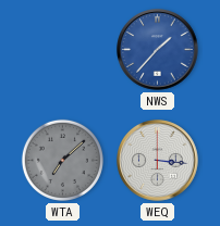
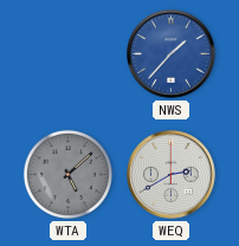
WTA: 7:08 -> 5:08
WEQ: 3:16 -> 2:40
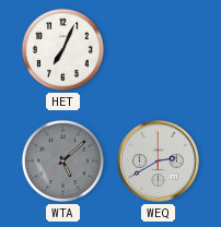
HET: none -> 7:04
NWS: 1:37 -> none
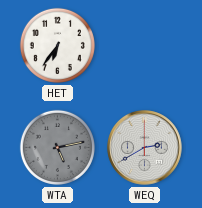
HET: 7:04 -> 6:36
WTA: 5:08 -> 5:13
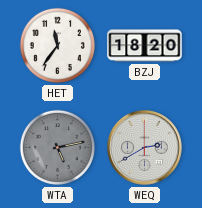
HET: 6:36 -> 11:36
BZJ: none -> 18:20
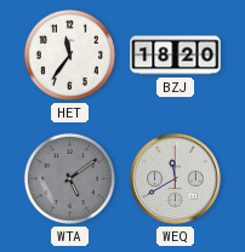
WTA: 5:13 -> 5:09
WEQ: 2:40 -> 11:40
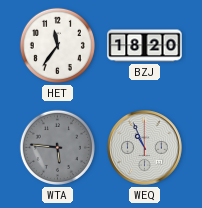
WTA: 5:09 -> 5:46
WEQ: 11:40 -> 10:56
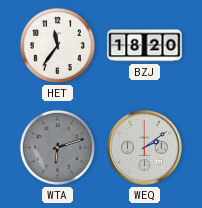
WTA: 5:46 -> 6:12
WEQ: 10:56 -> 2:09
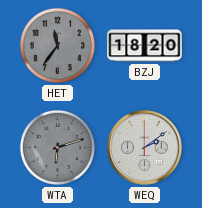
HET dial: white -> grey
